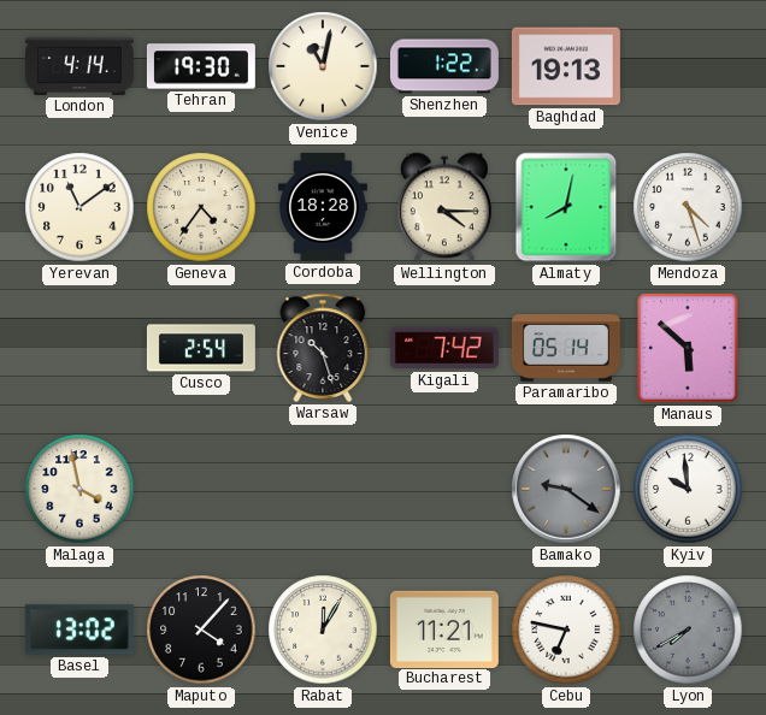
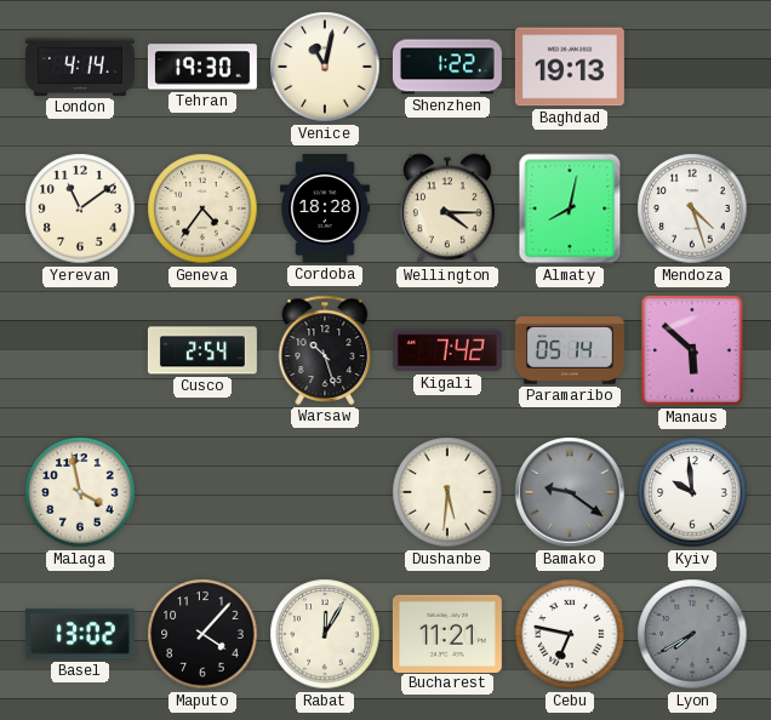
Dushanbe: none -> 5:31
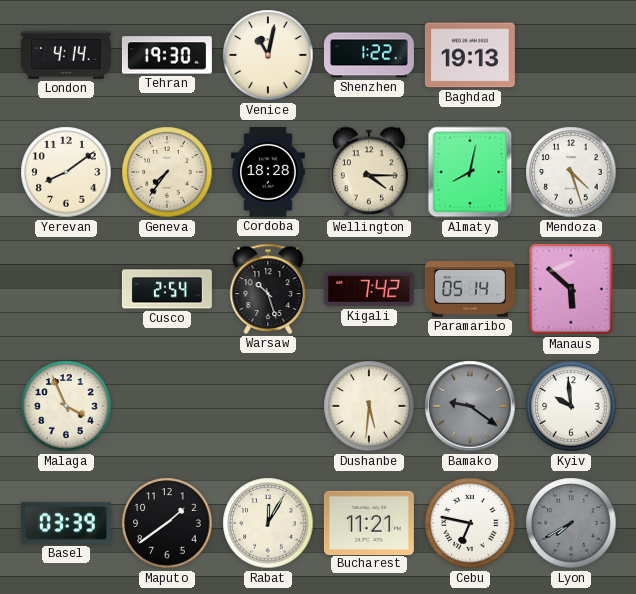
Yerevan: 11:09 -> 8:09
Geneva: 4:36 -> 7:36
Malaga: 3:58 -> 3:56
Basel: 13:02 -> 03:39
Maputo: 4:07 -> 1:39
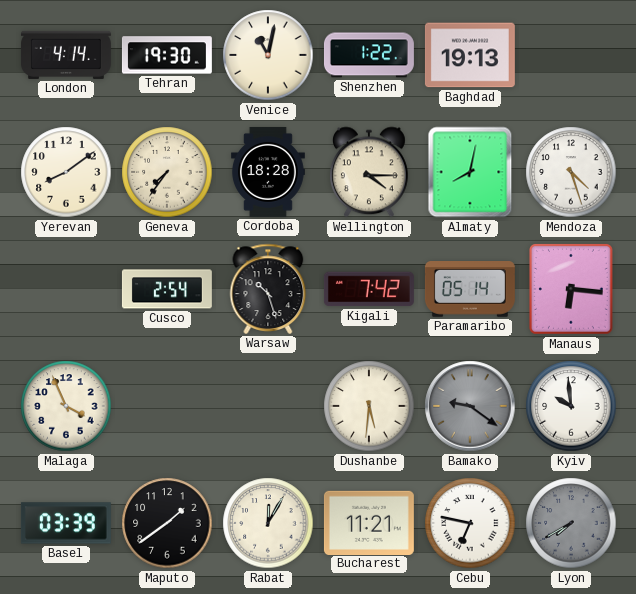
Manaus: 5:52 -> 6:16
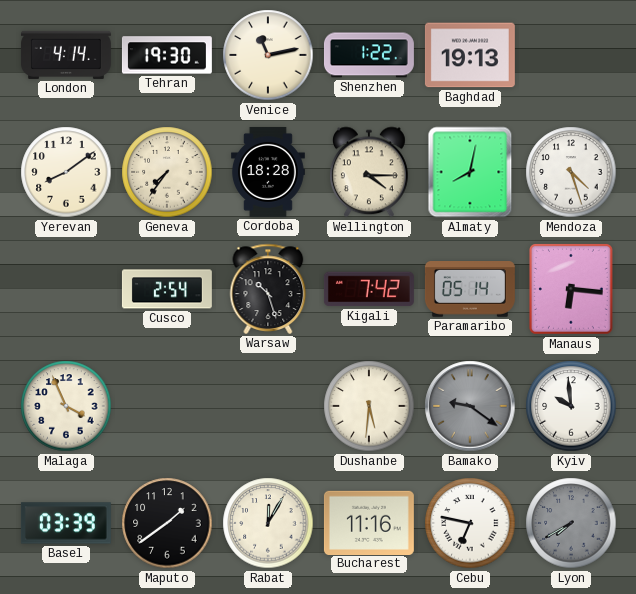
Venice: 11:02 -> 11:13
Bucharest: 11:21 -> 11:16
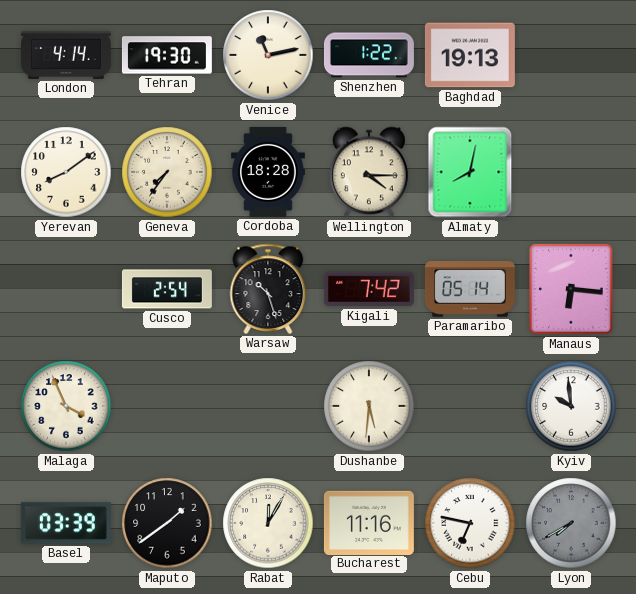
Mendoza: 4:27 -> none
Bamako: 9:21 -> none
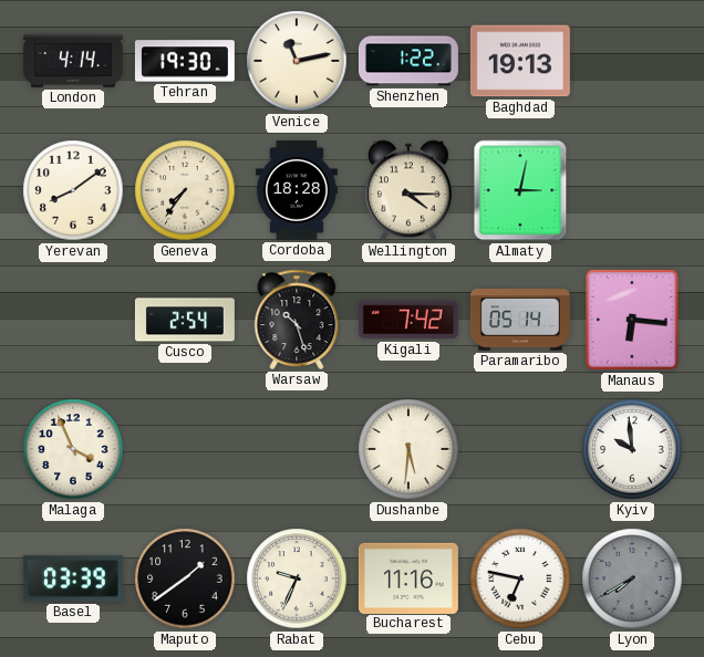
Almaty: 8:02 -> 3:02
Rabat: 12:05 -> 9:34
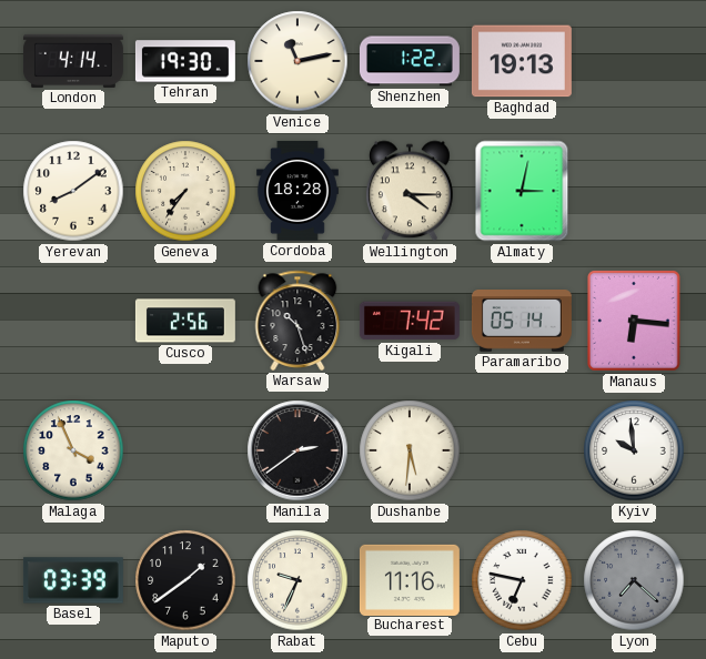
Cusco: 2:54 -> 2:56
Manila: none -> 2:39
Lyon: 7:40 -> 7:22
